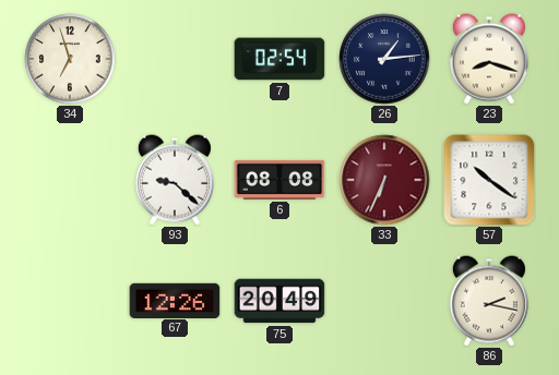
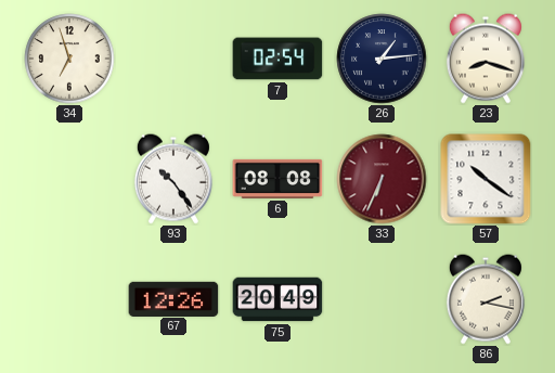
93: 9:22 -> 10:24
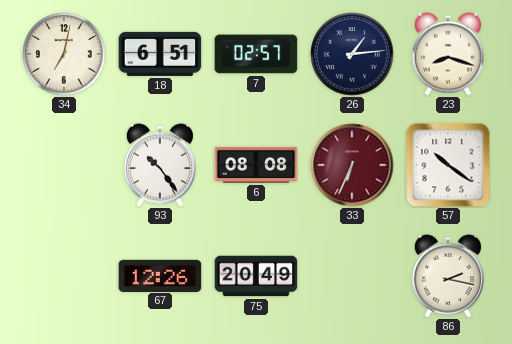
34: 6:57 -> 7:02
18: none -> 6:51
7: 02:54 -> 02:57
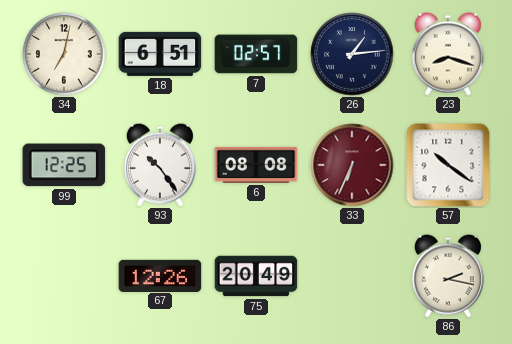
99: none -> 12:25
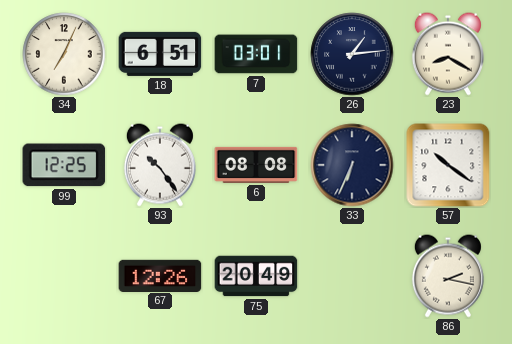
34: 7:02 -> 7:04
7: 02:57 -> 03:01
23: 8:18 -> 8:20
33 dial: burgundy -> navy
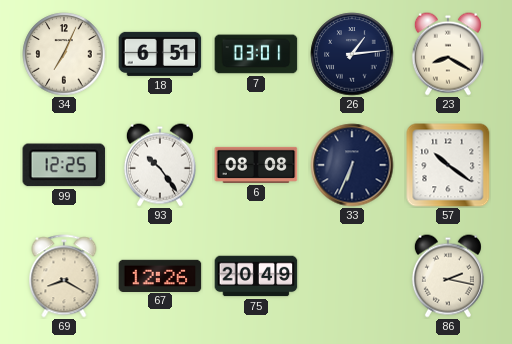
69: none -> 8:20
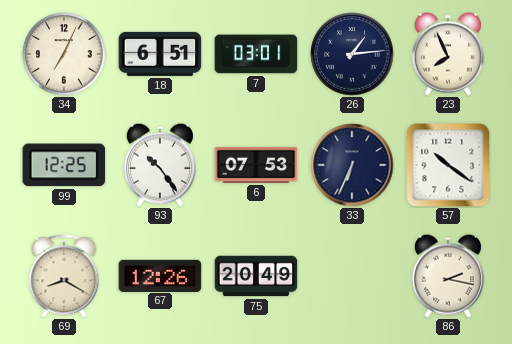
23: 8:20 -> 7:56
6: 08:08 -> 07:53
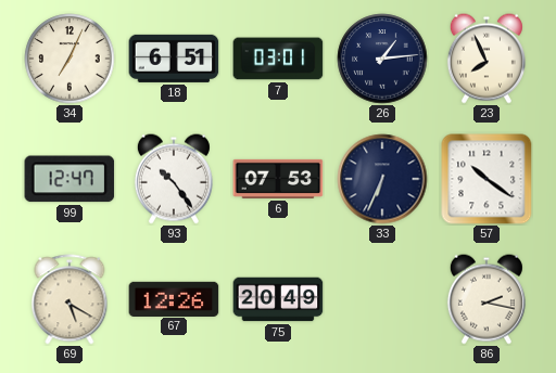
99: 12:25 -> 12:47
69: 8:20 -> 5:20
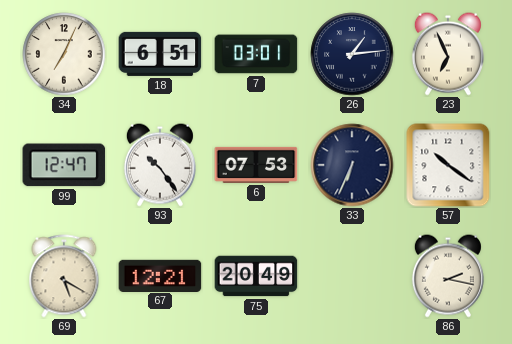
23: 7:56 -> 6:56
67: 12:26 -> 12:21
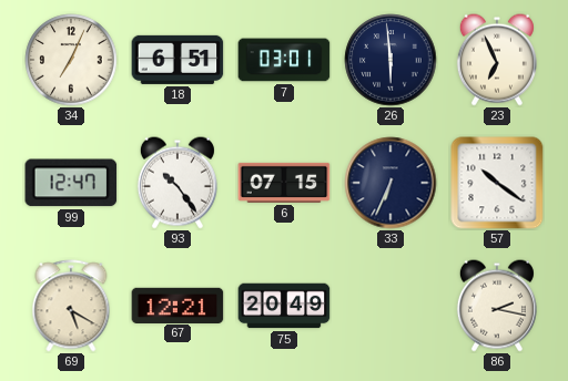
26: 1:14 -> 5:59
6: 07:53 -> 07:15
